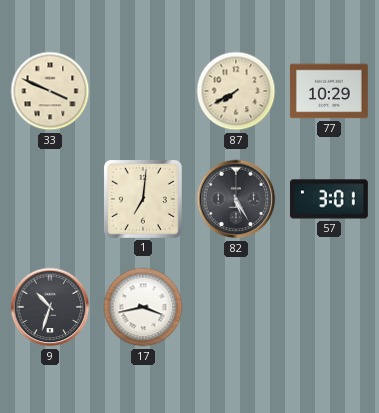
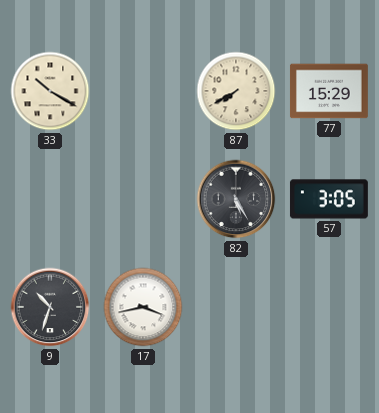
33: 3:49 -> 10:20
77: 10:29 -> 15:29
1: 7:01 -> none
57: 3:01 -> 3:05
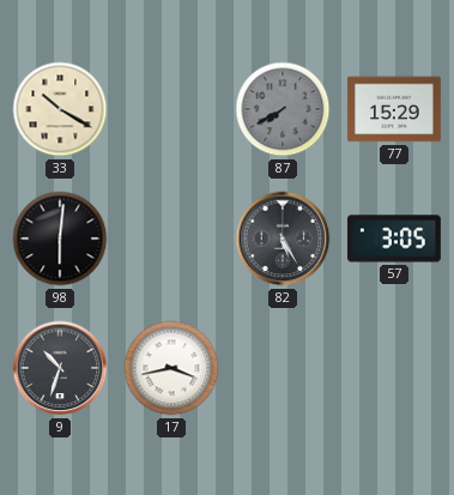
87 dial: cream -> grey
98: none -> 6:01
